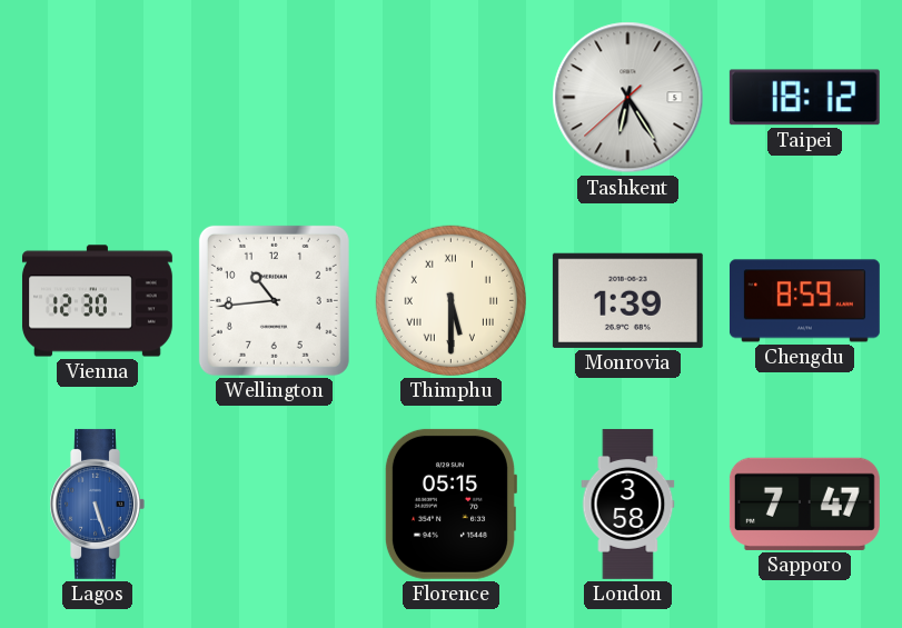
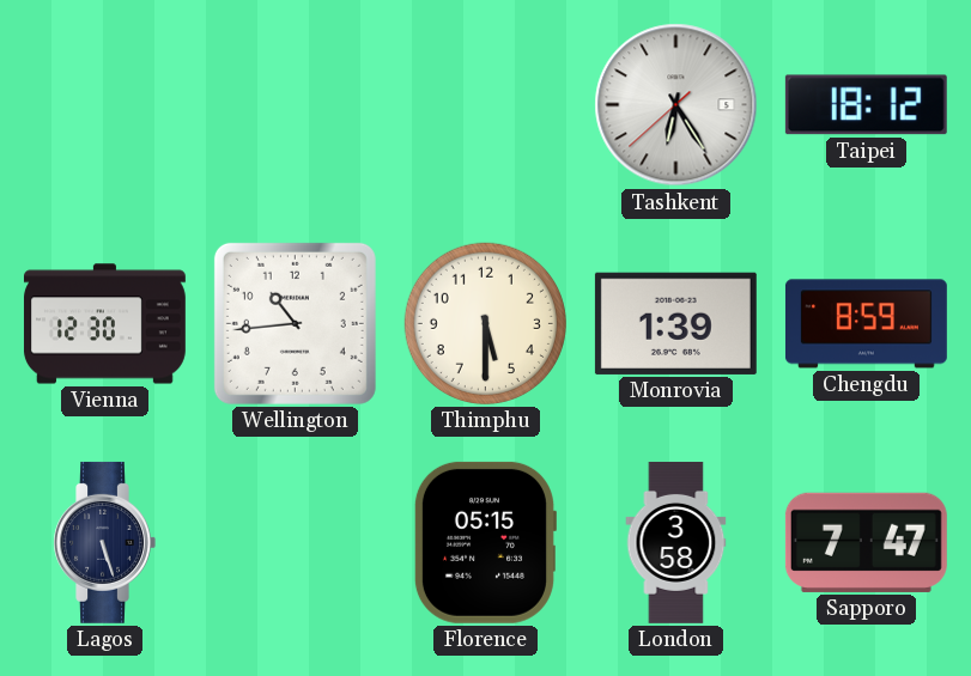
Thimphu numerals: Roman -> Arabic
Lagos dial: blue -> navy
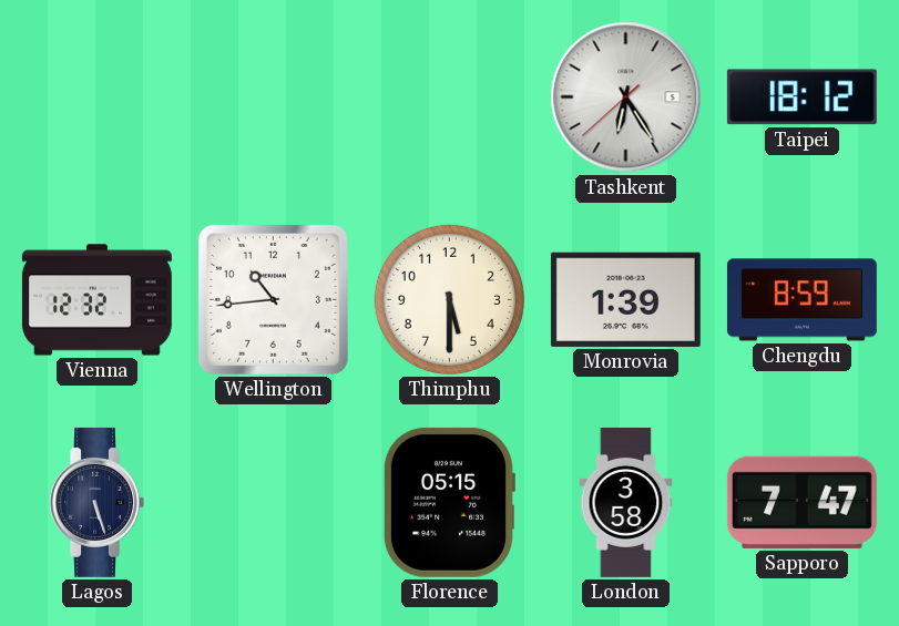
Vienna: 12:30 -> 12:32
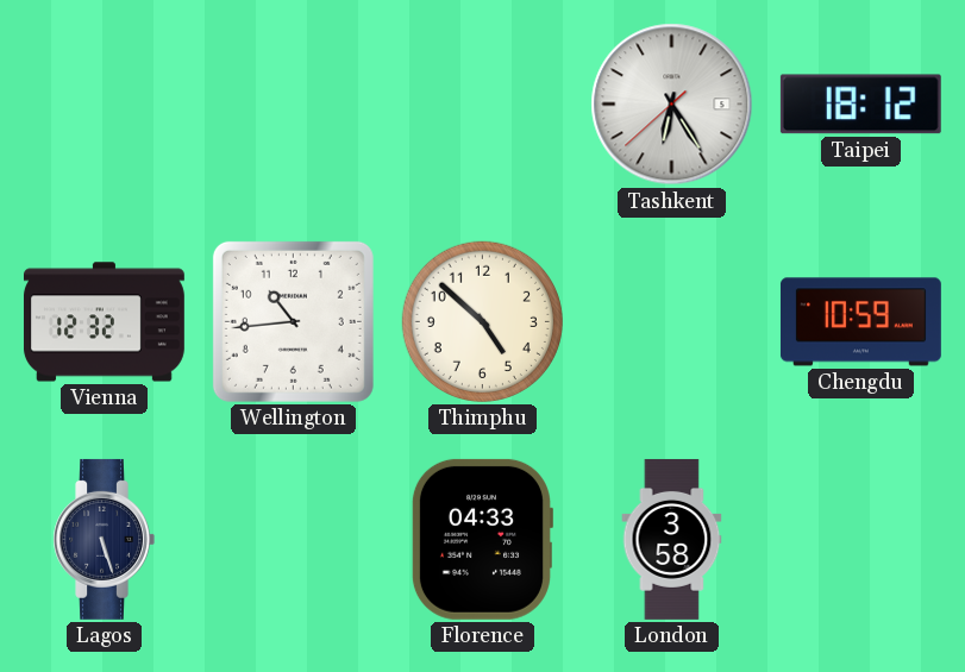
Thimphu: 5:30 -> 4:52
Monrovia: 1:39 -> none
Chengdu: 8:59 -> 10:59
Florence: 05:15 -> 04:33
Sapporo: 7:47 -> none
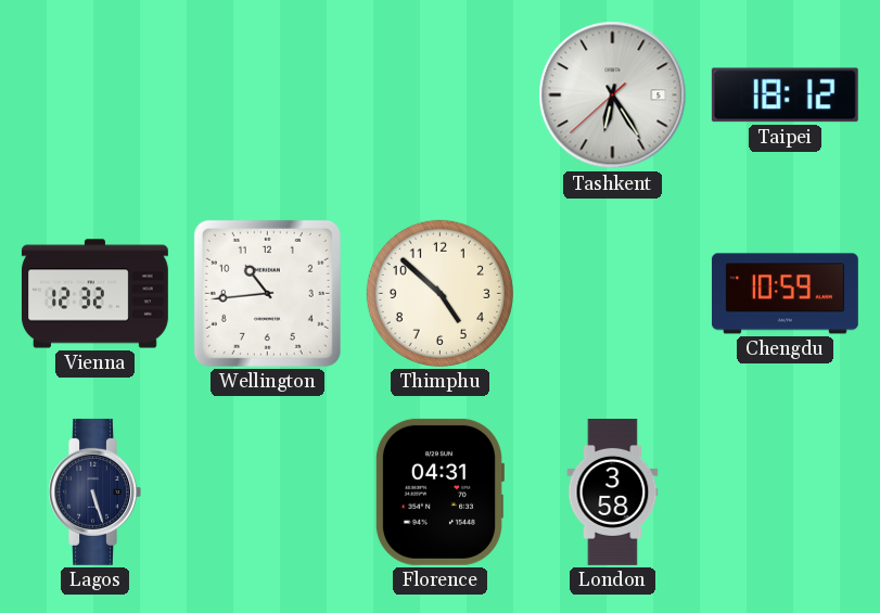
Florence: 04:33 -> 04:31
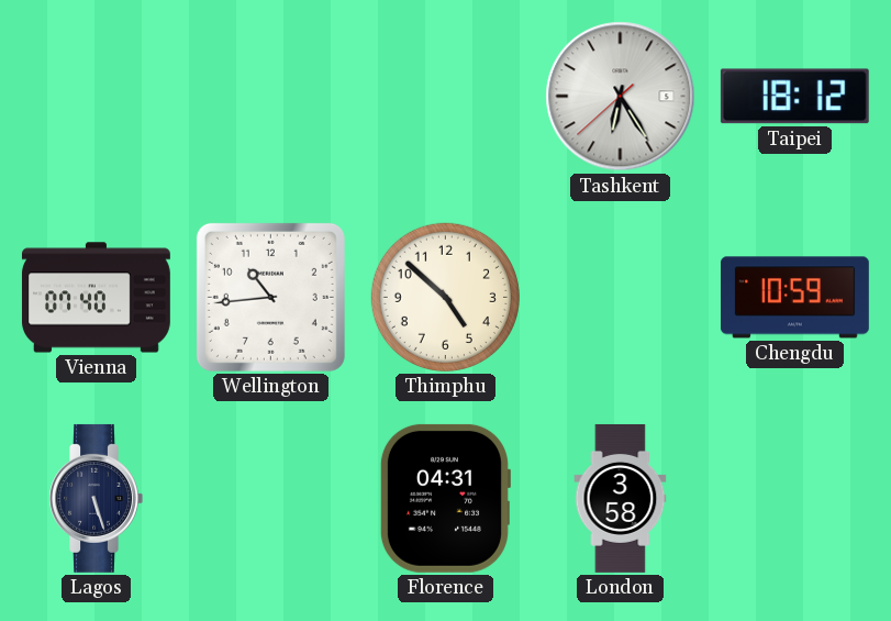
Vienna: 12:32 -> 07:40
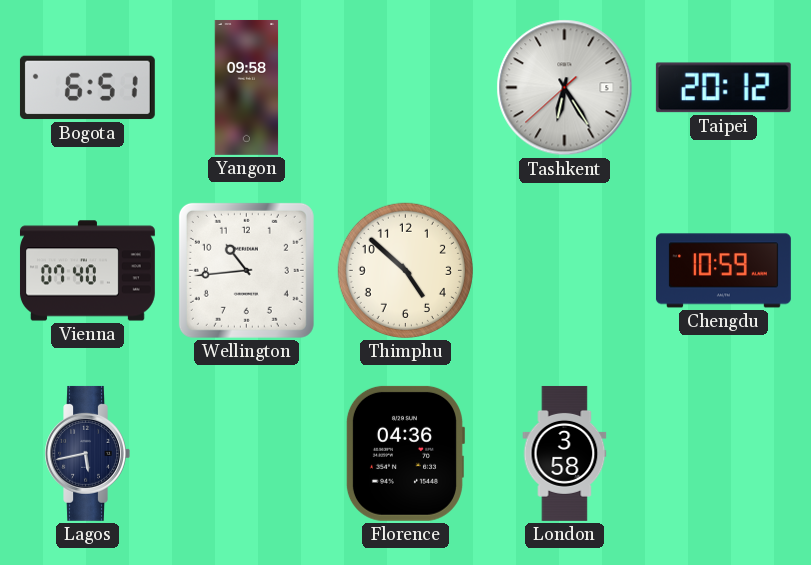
Bogota: none -> 6:51
Yangon: none -> 09:58
Taipei: 18:12 -> 20:12
Lagos: 5:27 -> 5:43
Florence: 04:31 -> 04:36
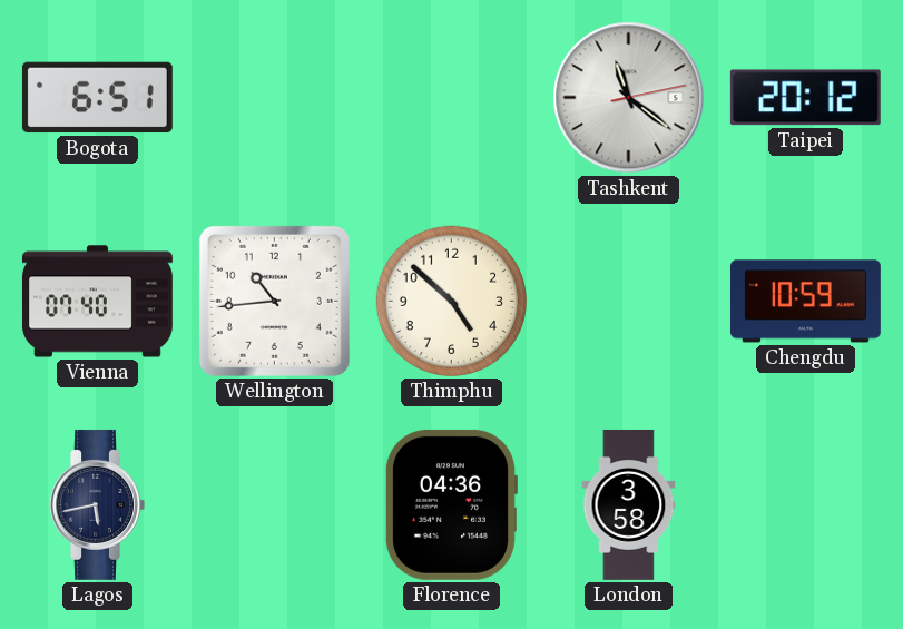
Yangon: 09:58 -> none
Tashkent: 6:24 -> 11:21
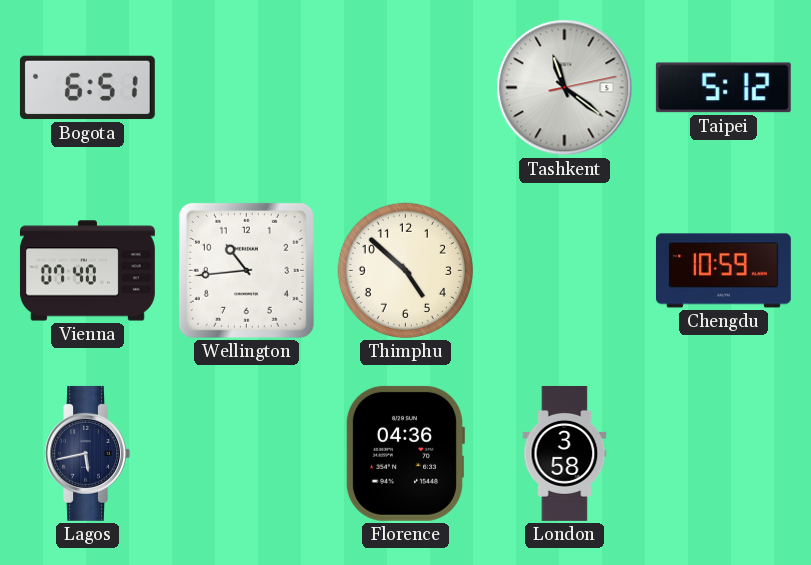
Taipei: 20:12 -> 5:12
